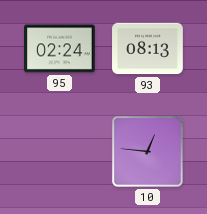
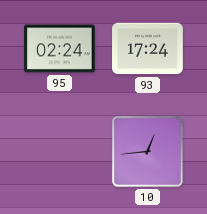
93: 08:13 -> 17:24
10: 12:46 -> 12:44
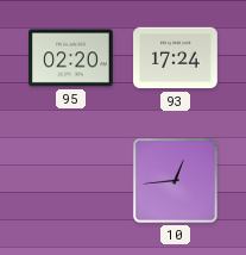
95: 02:24 -> 02:20
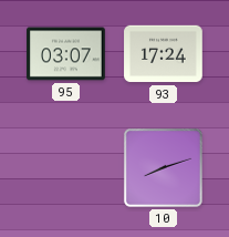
95: 02:20 -> 03:07
10: 12:44 -> 8:12
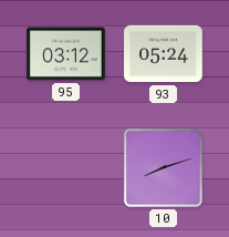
95: 03:07 -> 03:12
93: 17:24 -> 05:24
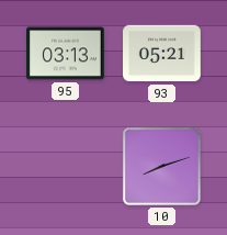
95: 03:12 -> 03:13
93: 05:24 -> 05:21
